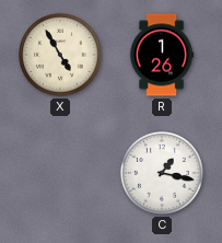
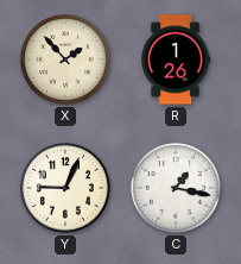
X: 4:55 -> 1:53
Y: none -> 9:04
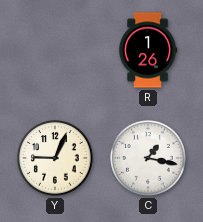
X: 1:53 -> none
